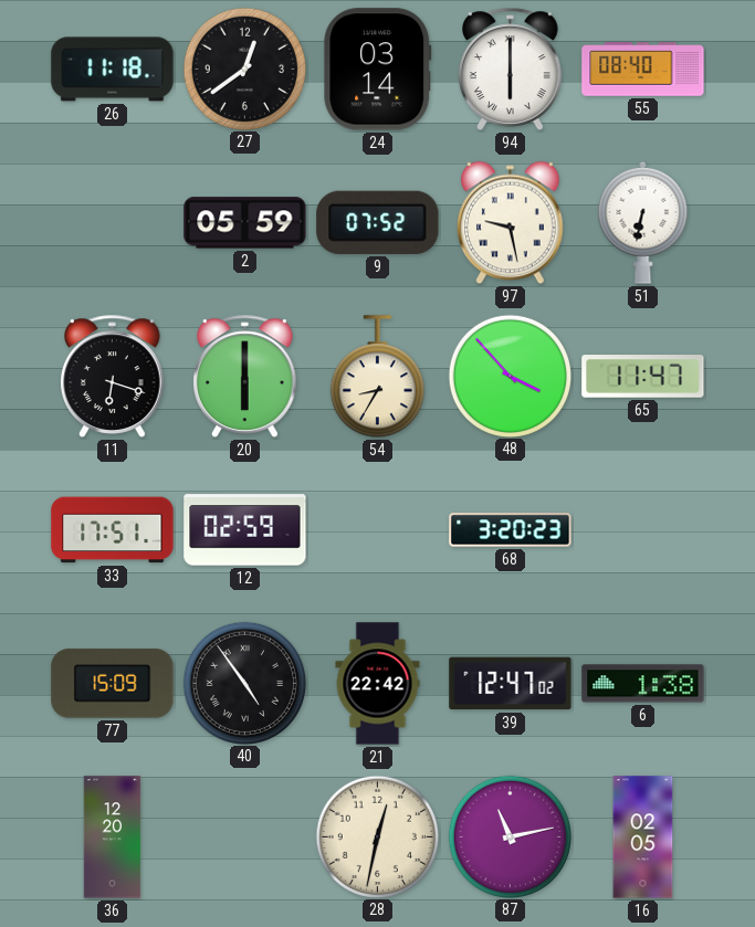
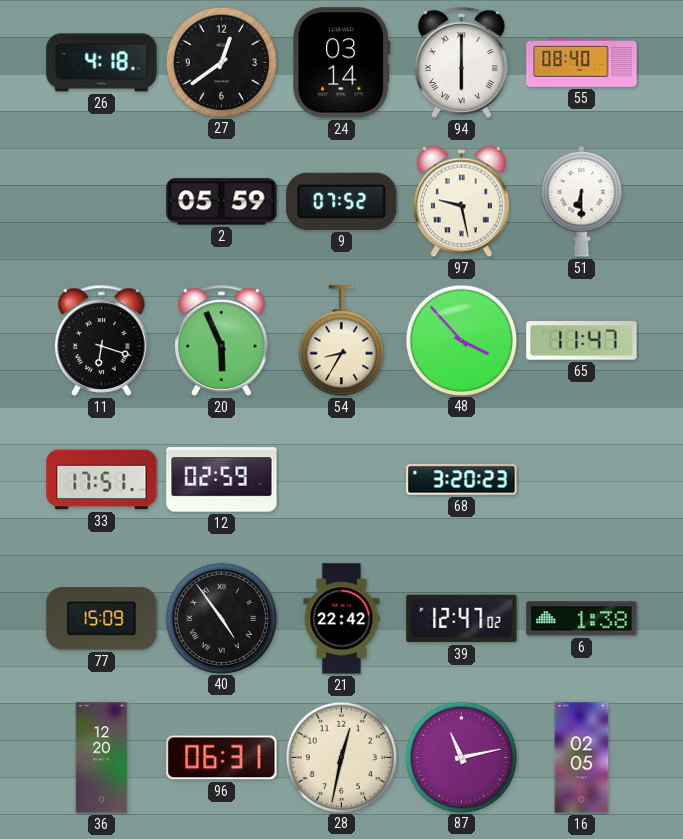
26: 11:18 -> 4:18
51: 6:32 -> 6:30
20: 6:00 -> 5:56
96: none -> 06:31
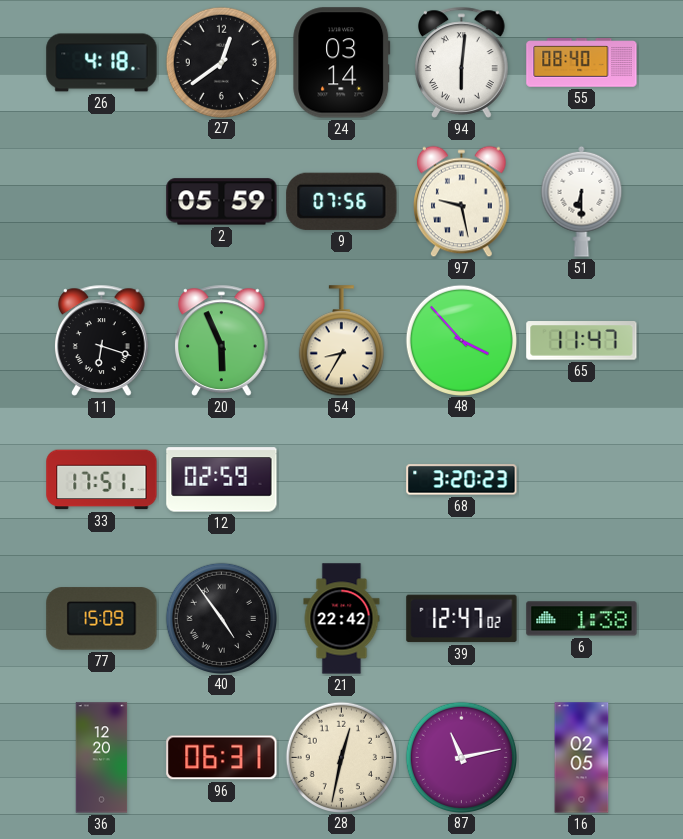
94: 6:00 -> 6:01
9: 07:52 -> 07:56
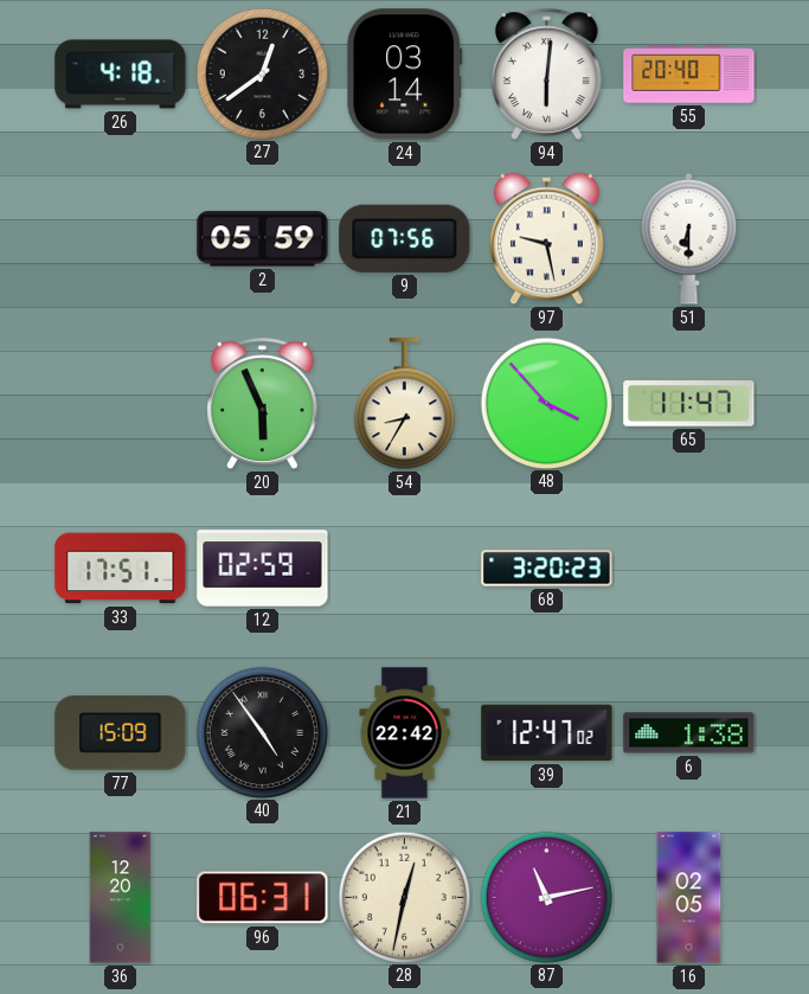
55: 08:40 -> 20:40
11: 6:18 -> none
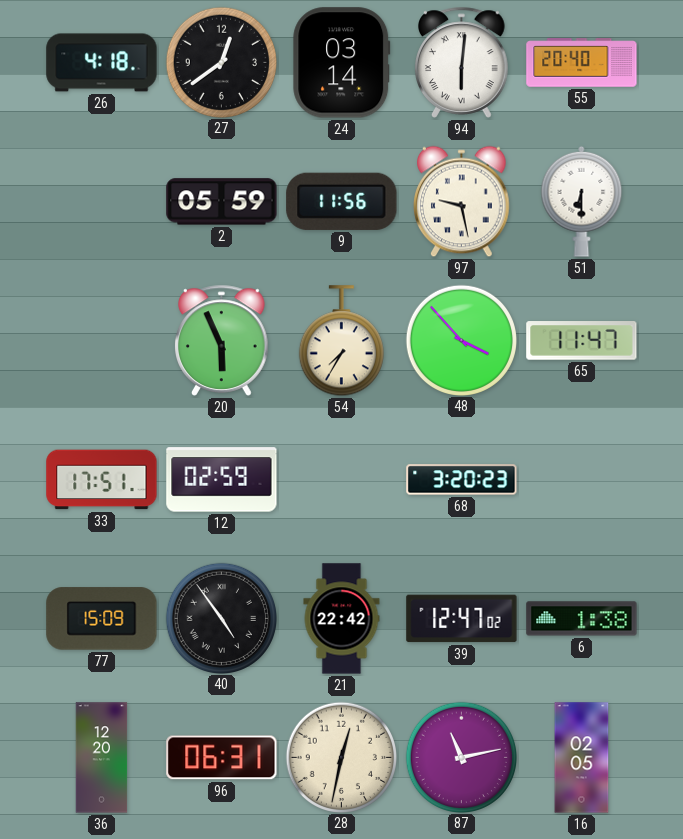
9: 07:56 -> 11:56
54: 8:35 -> 7:35
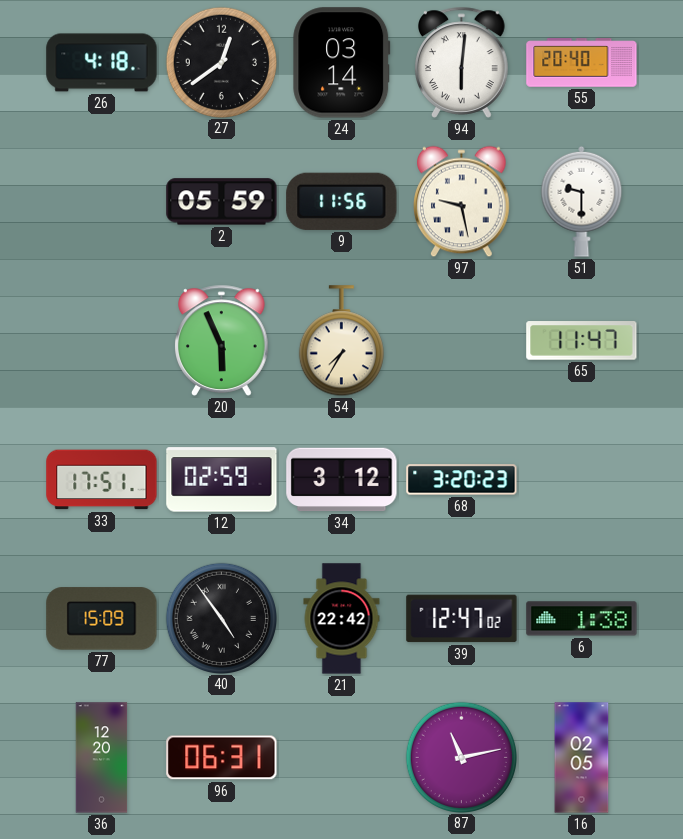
51: 6:30 -> 9:30
48: 3:53 -> none
34: none -> 3:12
28: 12:32 -> none
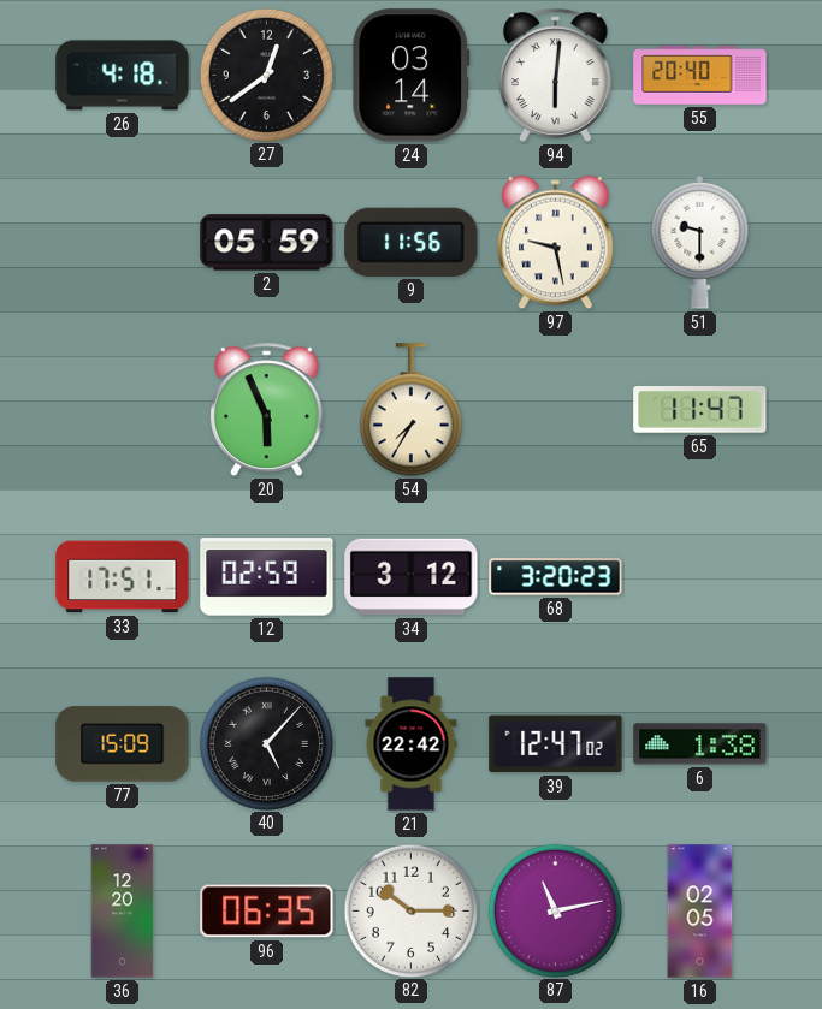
40: 4:54 -> 5:07
96: 06:31 -> 06:35
82: none -> 10:15
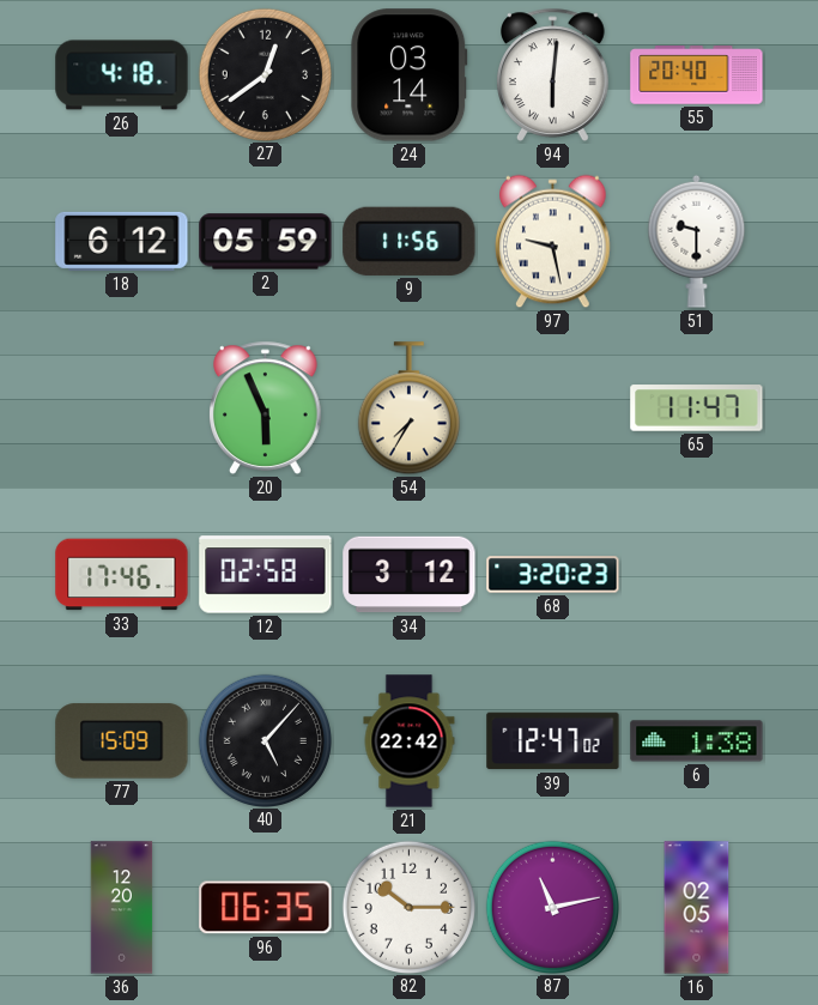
18: none -> 6:12
33: 17:51 -> 17:46
12: 02:59 -> 02:58
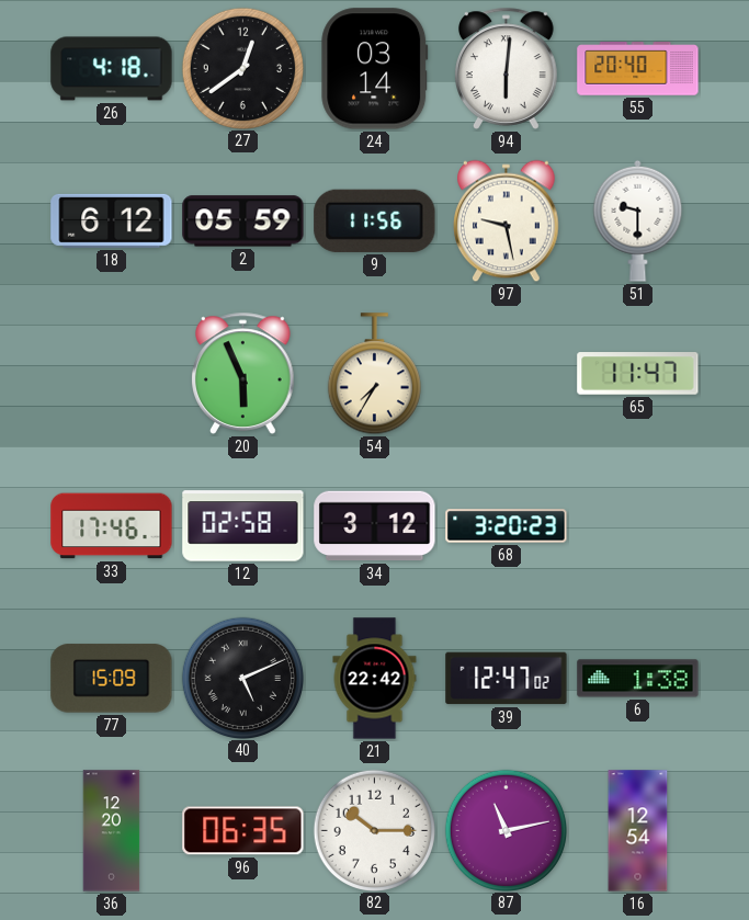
40: 5:07 -> 5:11
16: 02:05 -> 12:54
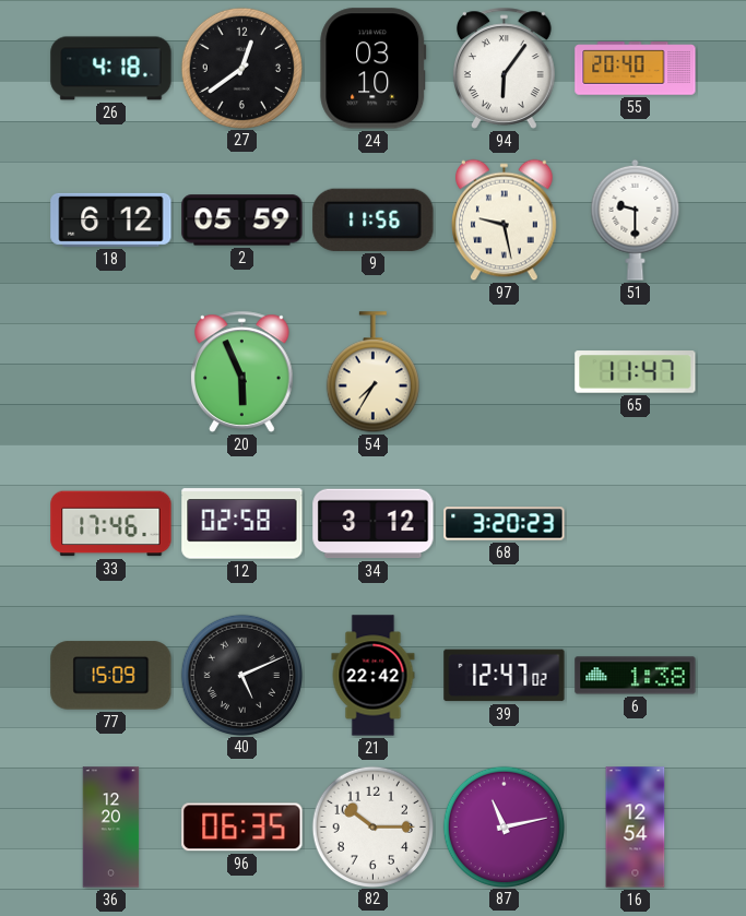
24: 03:14 -> 03:10
94: 6:01 -> 6:06
